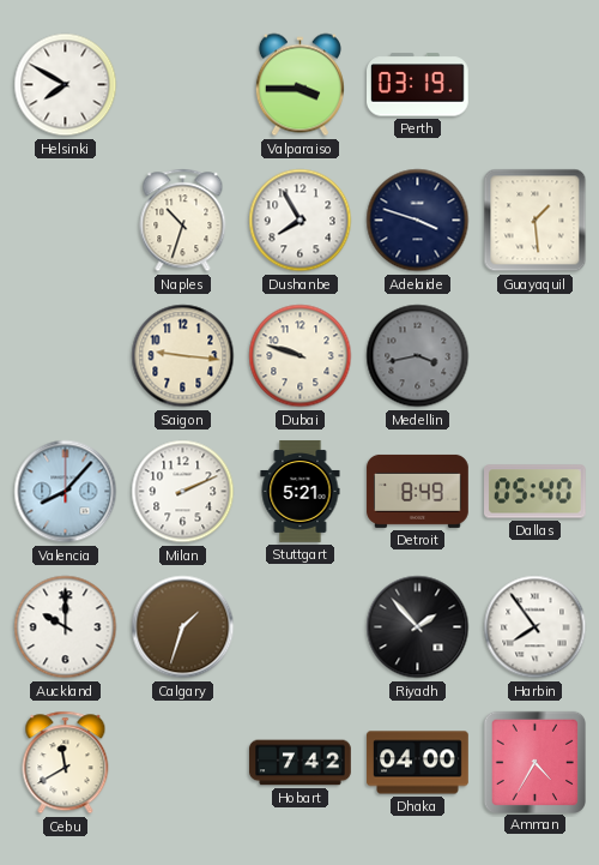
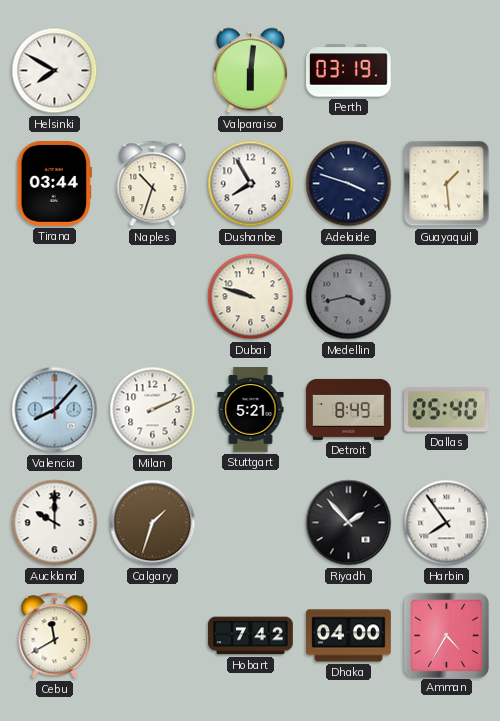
Valparaiso: 3:45 -> 6:01
Tirana: none -> 03:44
Saigon: 9:16 -> none
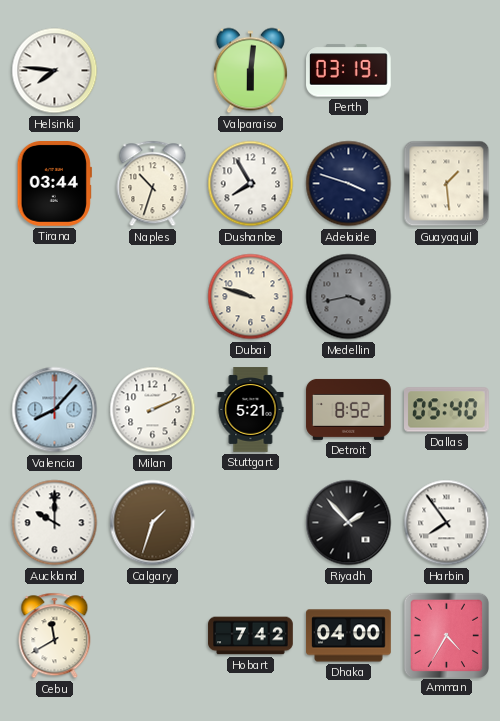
Helsinki: 7:50 -> 7:46
Detroit: 8:49 -> 8:52
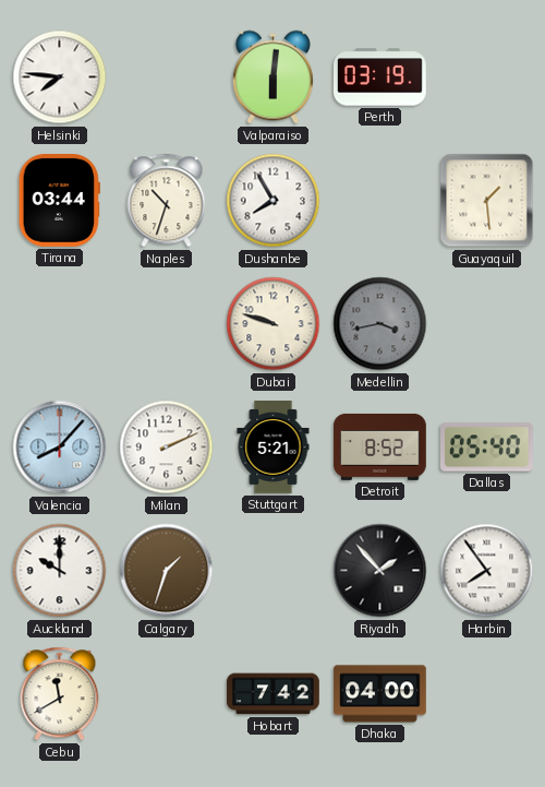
Adelaide: 3:48 -> none
Amman: 4:35 -> none
